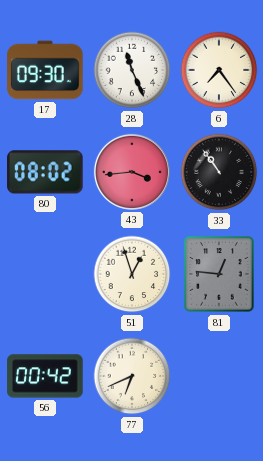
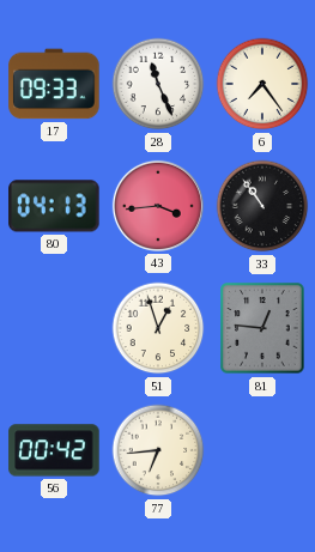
17: 09:30 -> 09:33
80: 08:02 -> 04:13
77: 6:41 -> 6:44
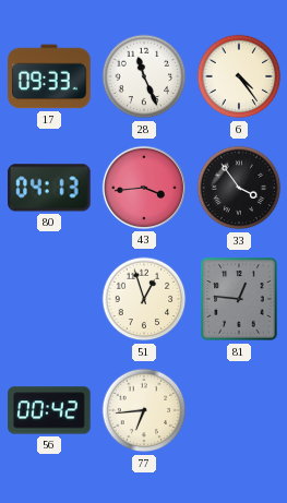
6: 7:24 -> 4:24
33: 10:54 -> 3:54
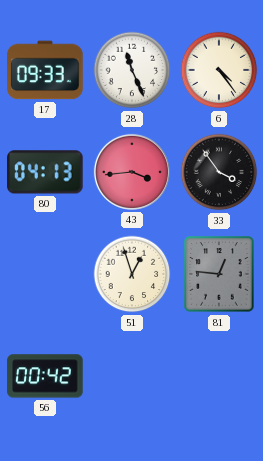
77: 6:44 -> none
